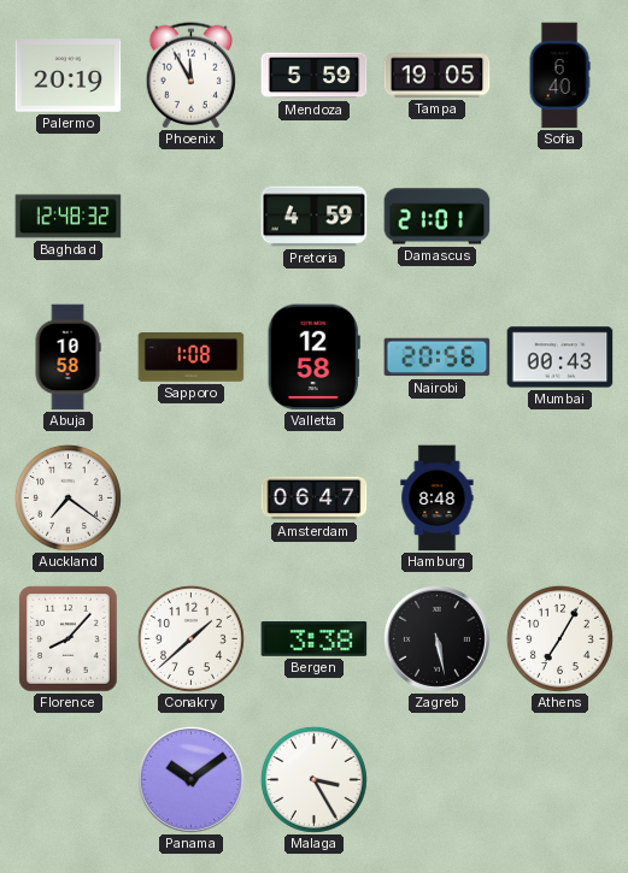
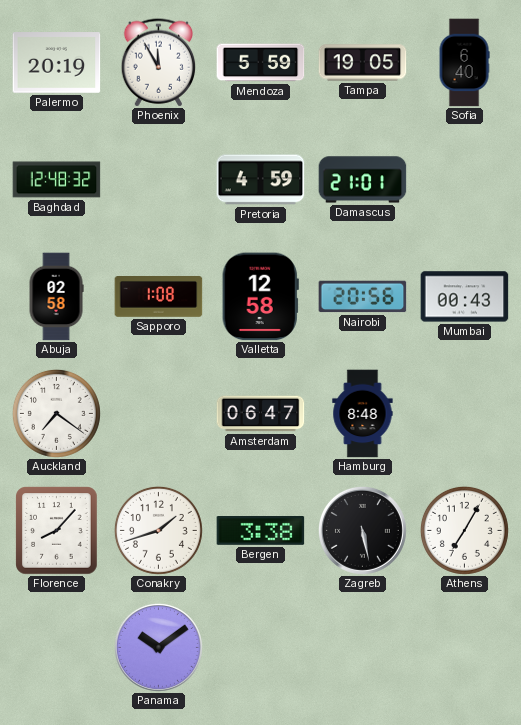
Abuja: 10:58 -> 02:58
Conakry: 1:38 -> 1:42
Malaga: 3:25 -> none
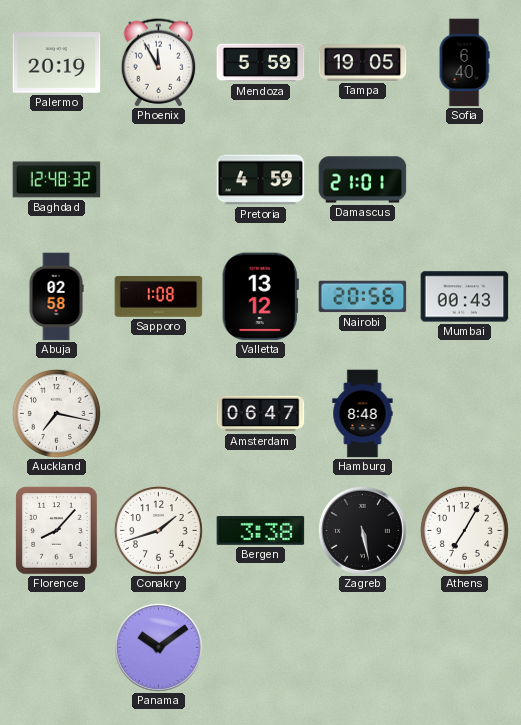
Valletta: 12:58 -> 13:12
Auckland: 7:21 -> 7:17
